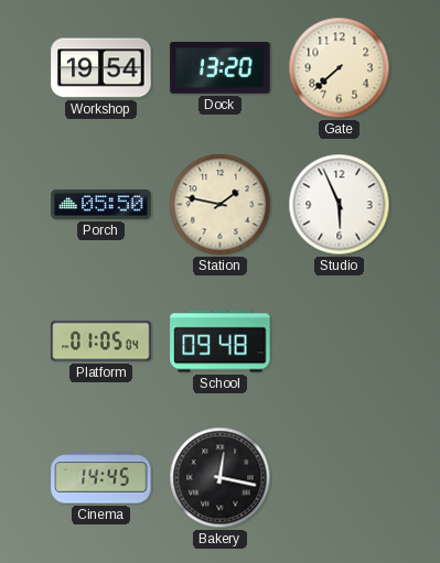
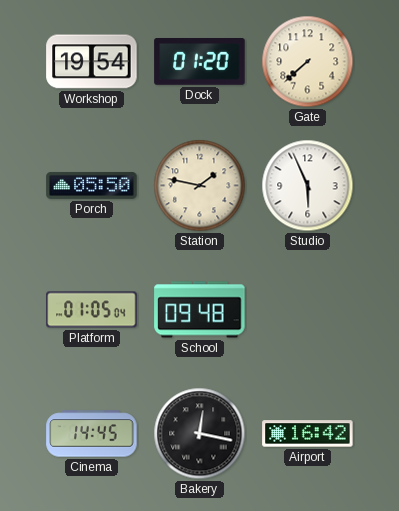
Dock: 13:20 -> 01:20
Airport: none -> 16:42
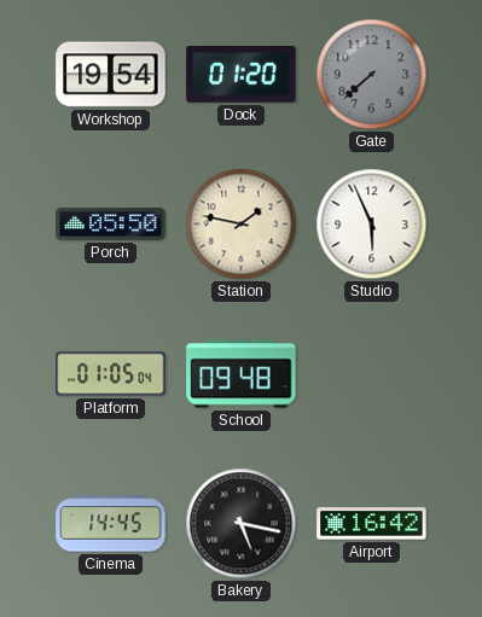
Gate dial: cream -> grey
Bakery: 12:17 -> 5:17
